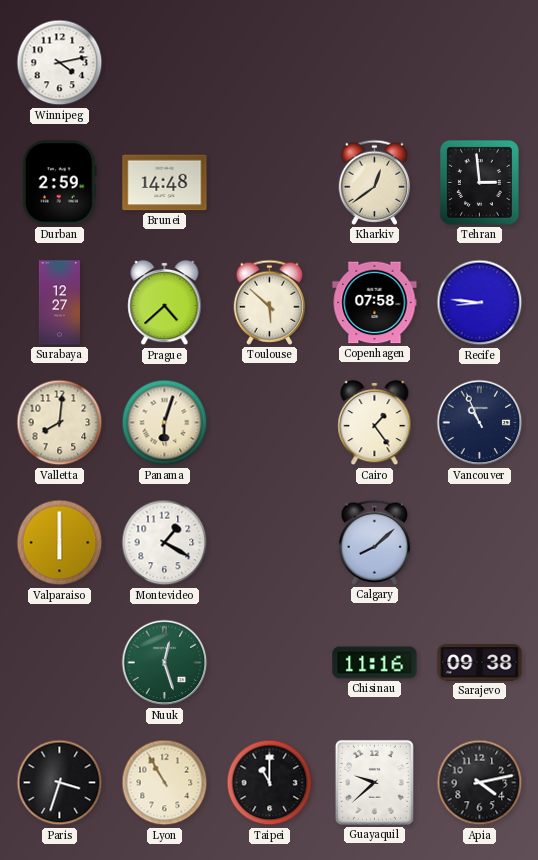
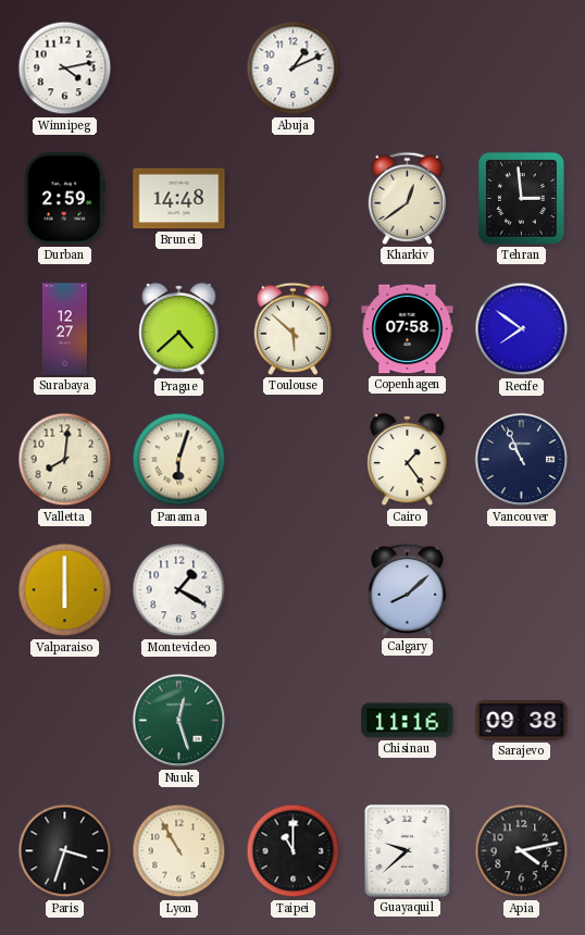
Abuja: none -> 1:11
Recife: 8:46 -> 7:51
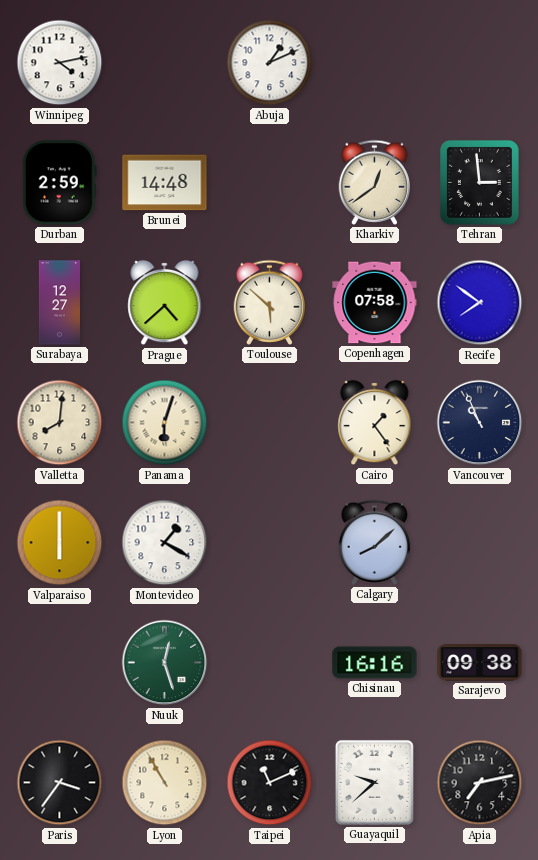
Chisinau: 11:16 -> 16:16
Paris: 3:33 -> 3:36
Taipei: 11:00 -> 11:11
Apia: 4:13 -> 7:13
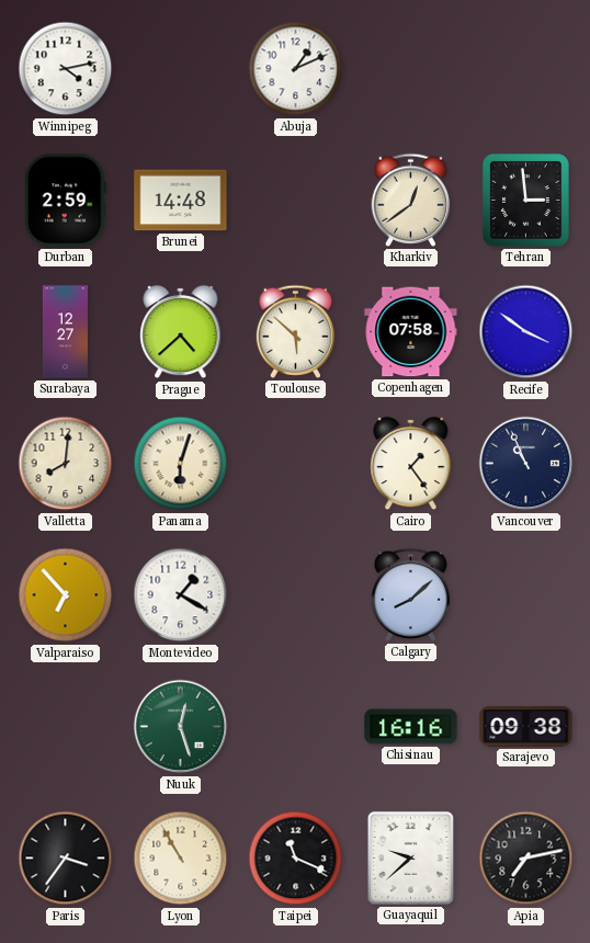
Recife: 7:51 -> 3:51
Valparaiso: 6:00 -> 6:53
Taipei: 11:11 -> 11:19
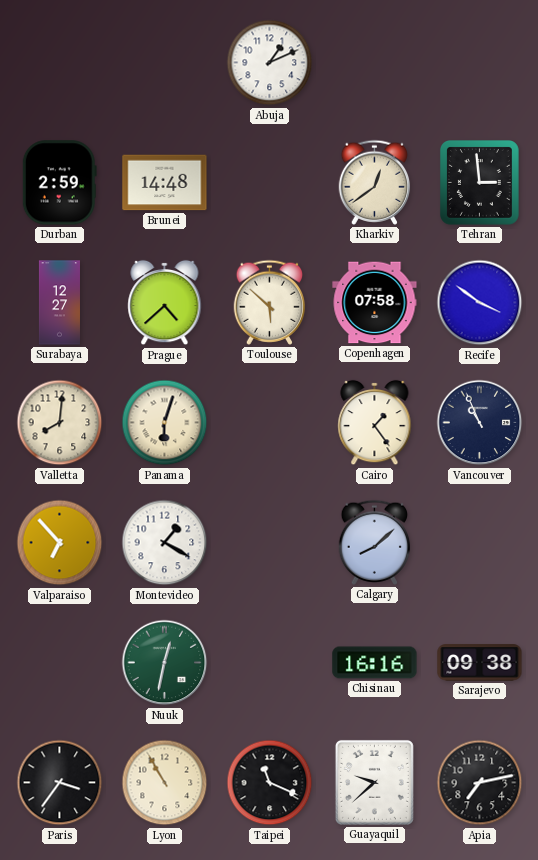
Winnipeg: 4:13 -> none
Nuuk: 12:27 -> 12:32
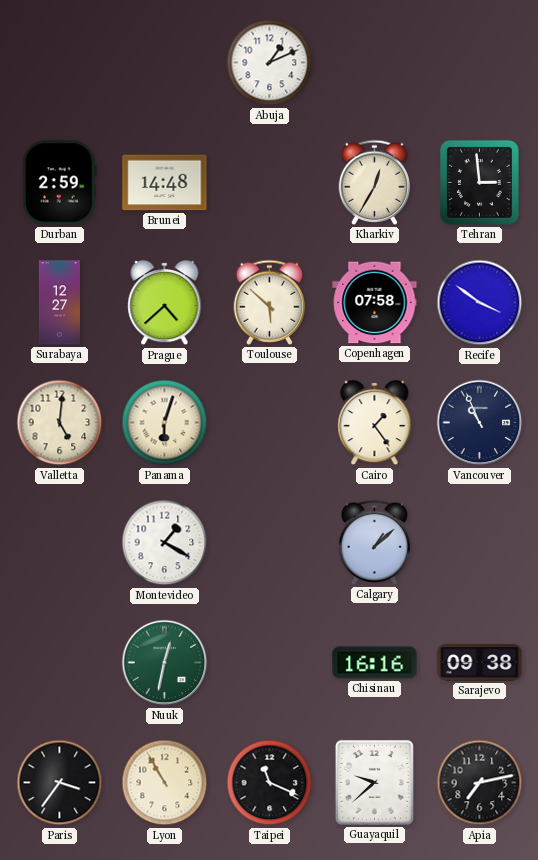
Kharkiv: 12:39 -> 12:35
Valletta: 8:01 -> 5:01
Valparaiso: 6:53 -> none
Calgary: 8:08 -> 1:08
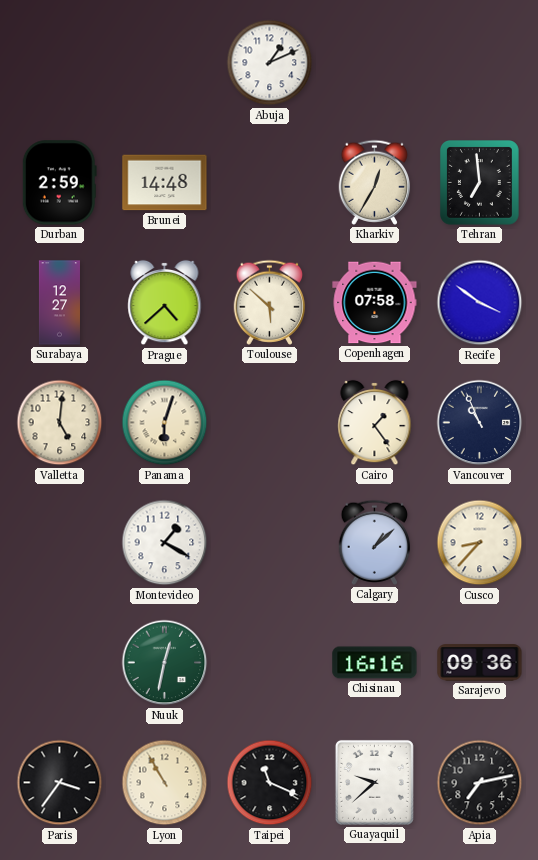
Tehran: 2:59 -> 6:59
Cusco: none -> 8:37
Sarajevo: 09:38 -> 09:36
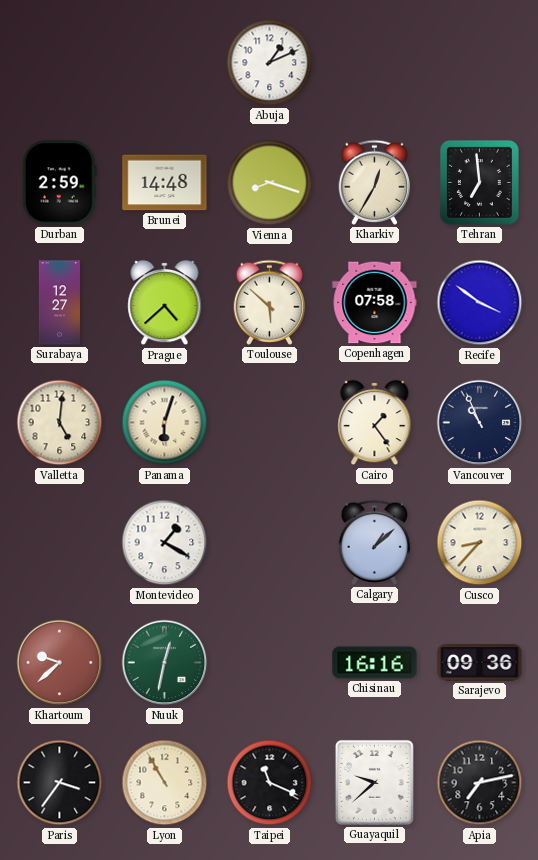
Vienna: none -> 8:18
Khartoum: none -> 9:38
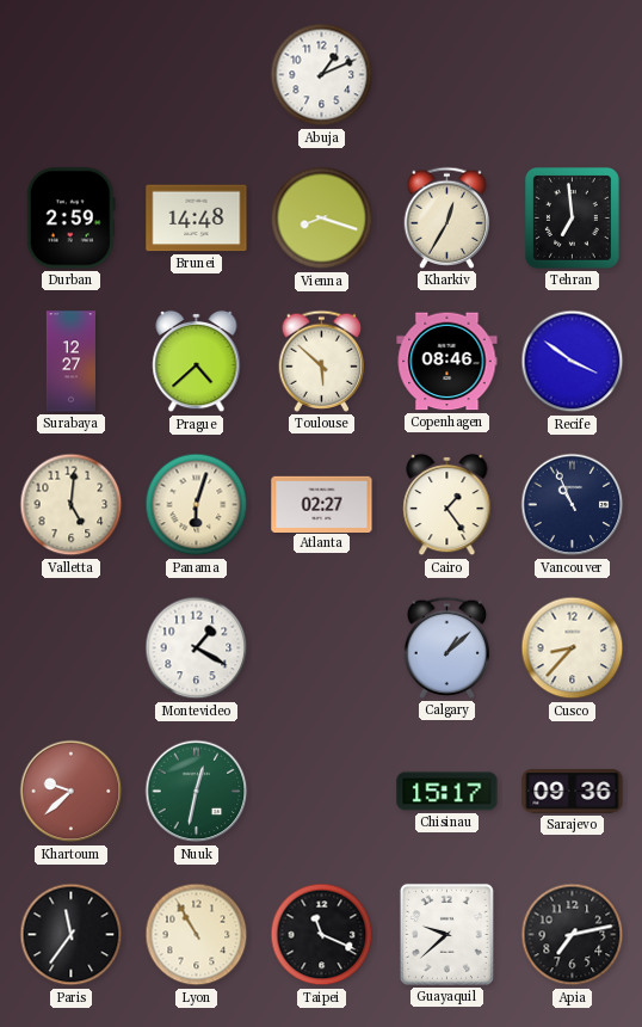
Copenhagen: 07:58 -> 08:46
Atlanta: none -> 02:27
Chisinau: 16:16 -> 15:17
Paris: 3:36 -> 11:36
